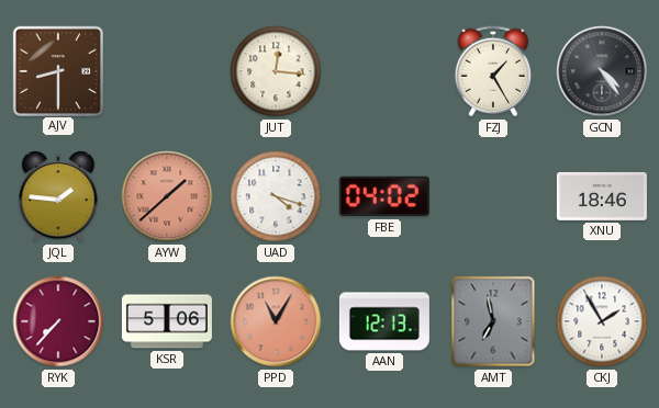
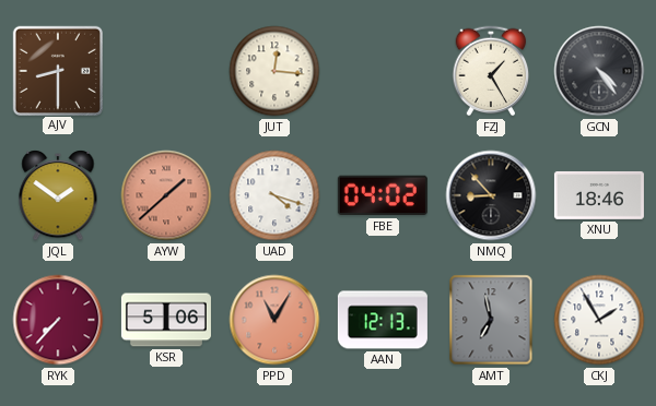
JQL: 1:46 -> 1:51
NMQ: none -> 8:53
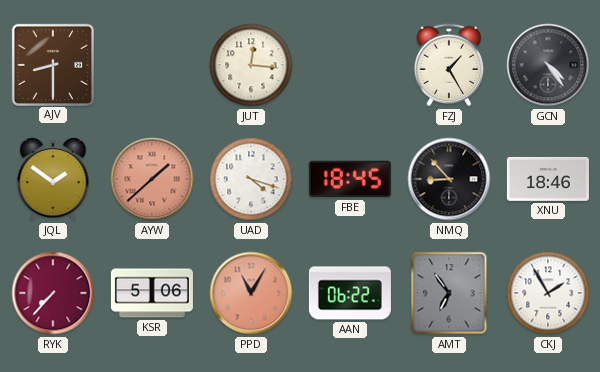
FBE: 04:02 -> 18:45
AAN: 12:13 -> 06:22
AMT: 6:58 -> 6:54
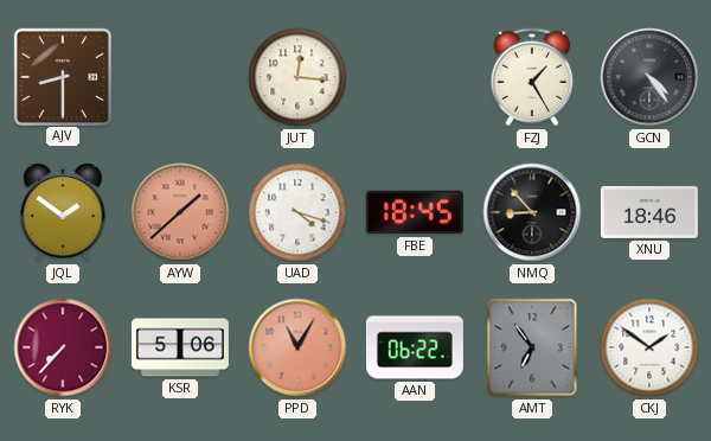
CKJ: 1:55 -> 1:51
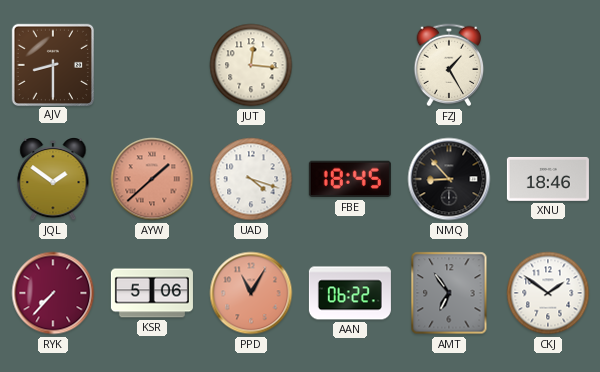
GCN: 4:24 -> none
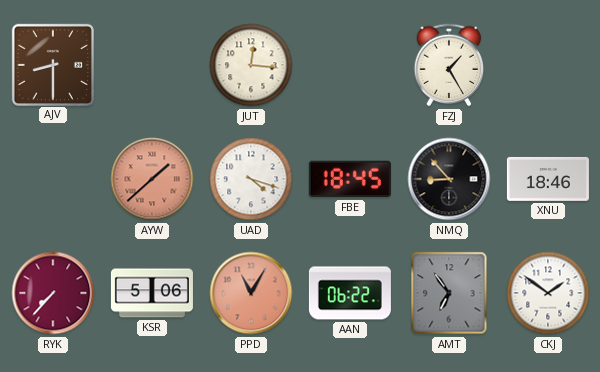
JQL: 1:51 -> none
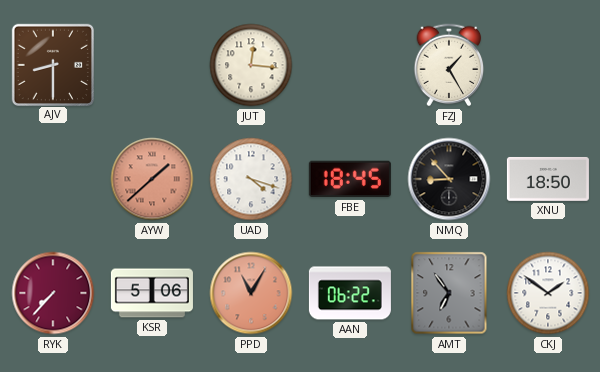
XNU: 18:46 -> 18:50
